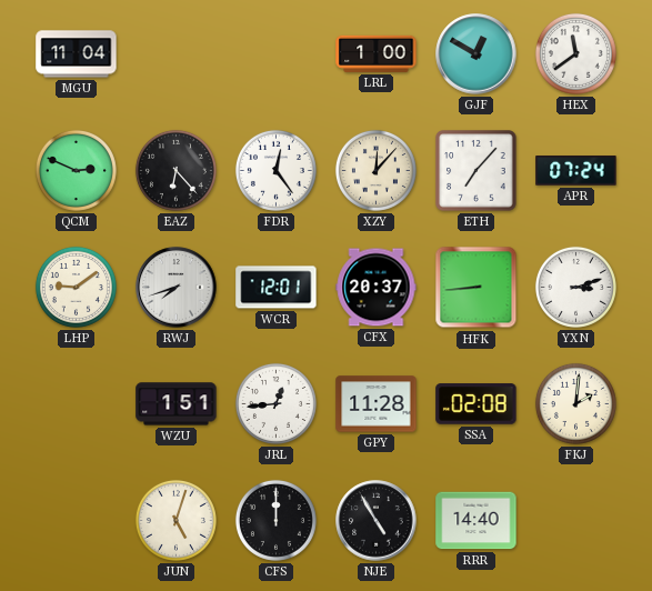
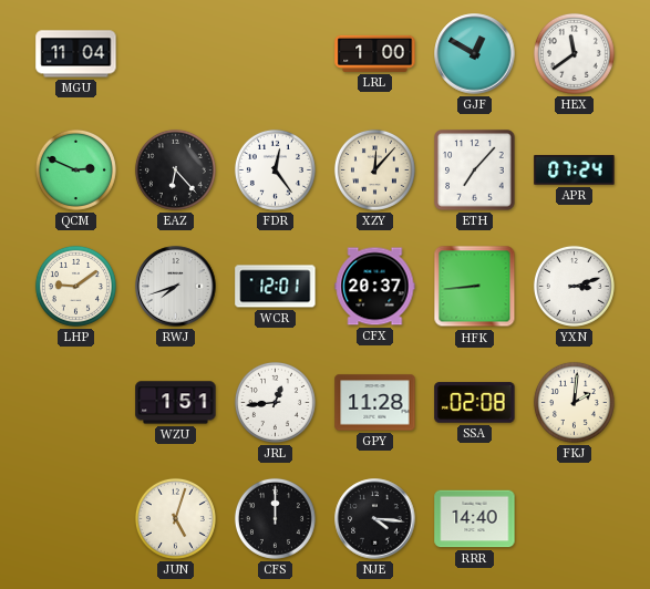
NJE: 4:55 -> 4:16
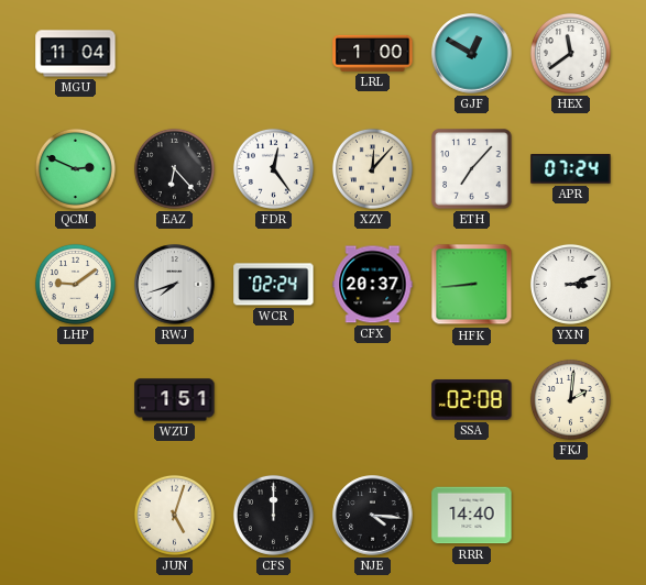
WCR: 12:01 -> 02:24
JRL: 12:44 -> none
GPY: 11:28 -> none
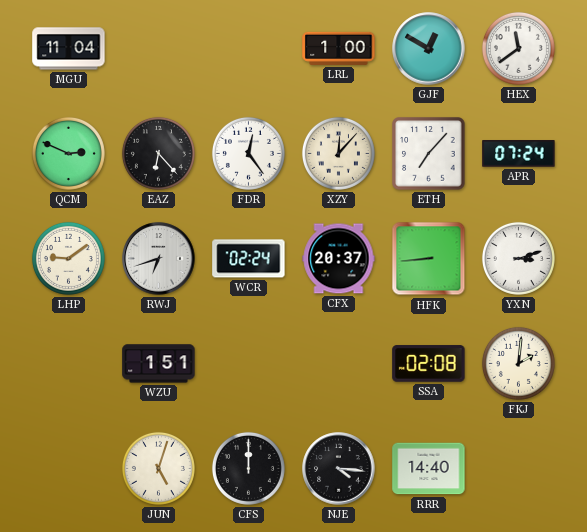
RWJ: 7:42 -> 6:42
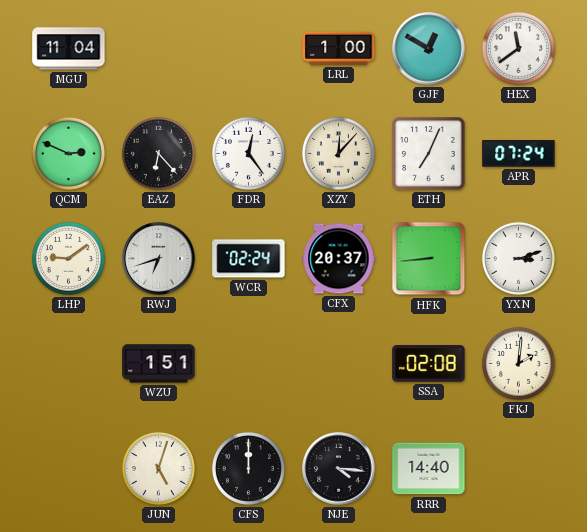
ETH: 7:07 -> 7:04
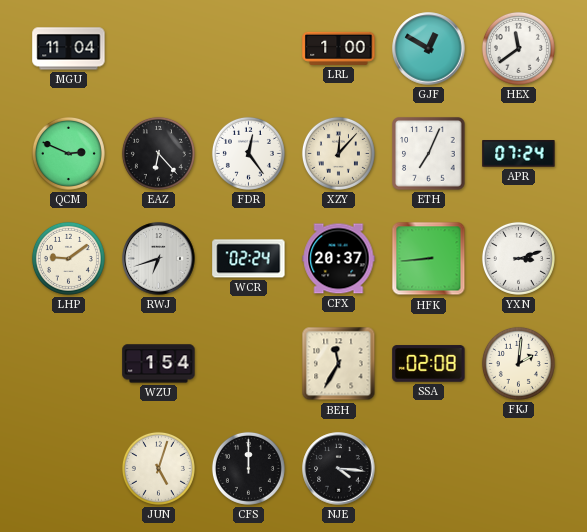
WZU: 1:51 -> 1:54
BEH: none -> 11:35
RRR: 14:40 -> none
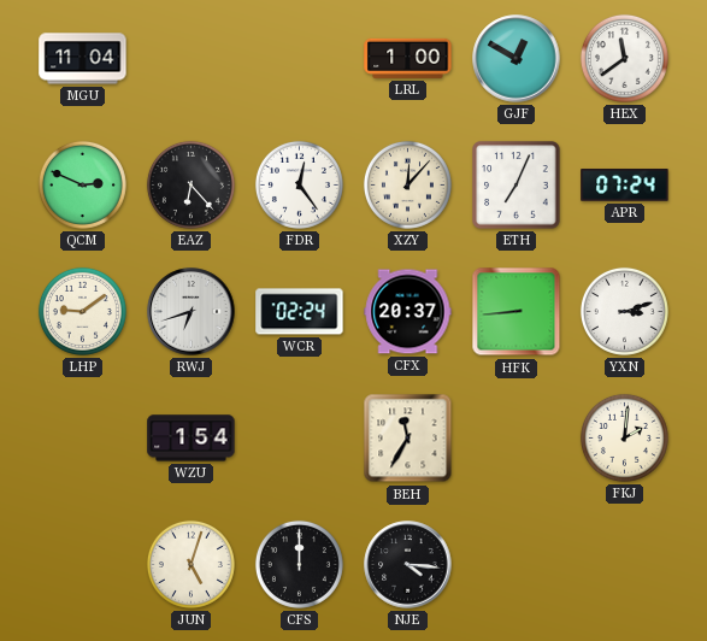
SSA: 02:08 -> none
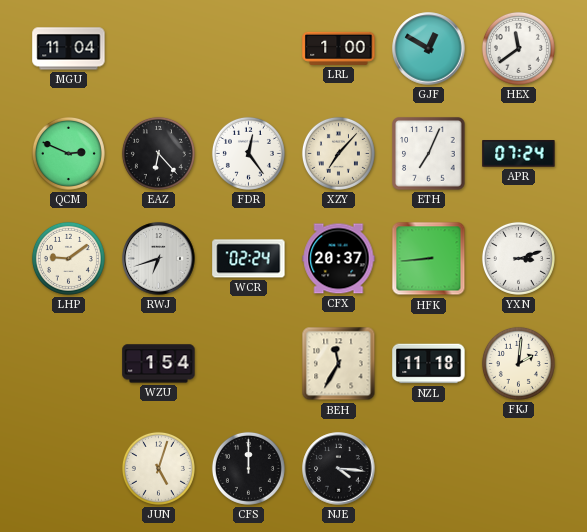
XZY: 12:07 -> 7:07
NZL: none -> 11:18
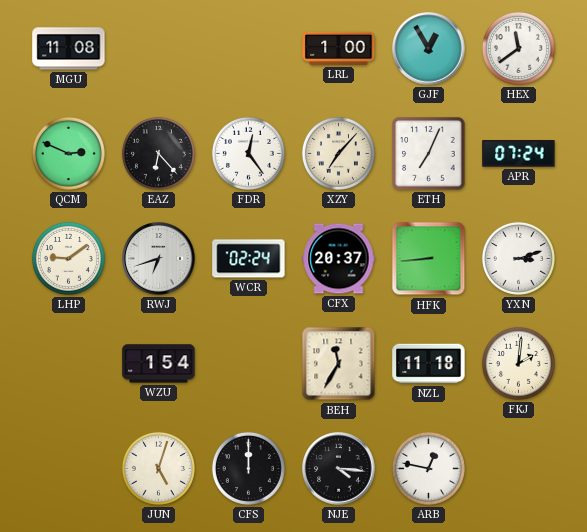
MGU: 11:04 -> 11:08
GJF: 12:50 -> 12:55
ARB: none -> 12:47
